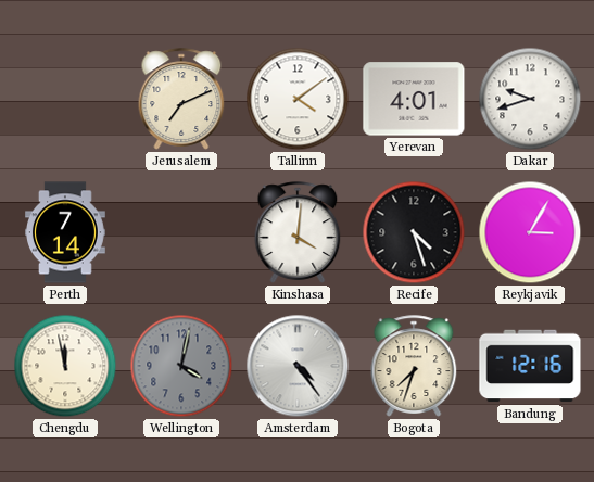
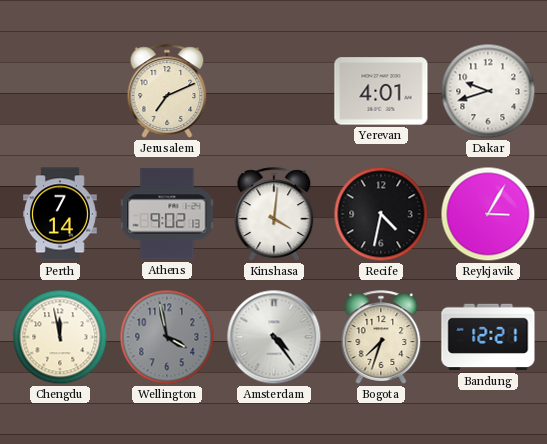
Tallinn: 4:09 -> none
Athens: none -> 9:02
Recife: 4:27 -> 4:32
Wellington: 4:02 -> 3:58
Bandung: 12:16 -> 12:21
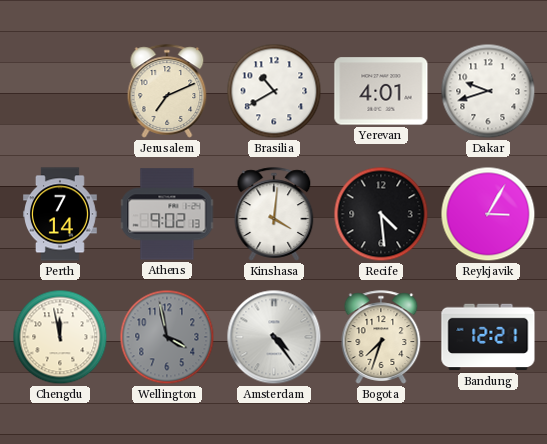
Brasilia: none -> 10:40
Recife: 4:32 -> 4:29
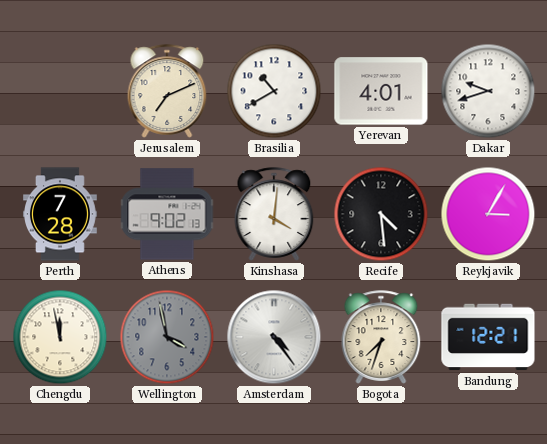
Perth: 7:14 -> 7:28
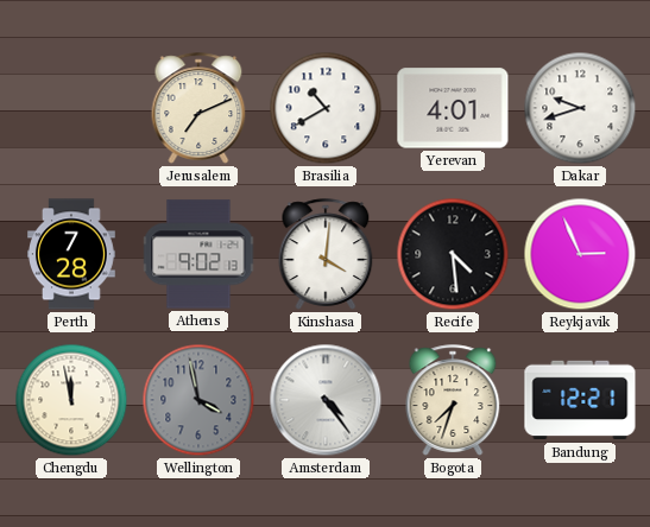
Reykjavik: 3:05 -> 2:56
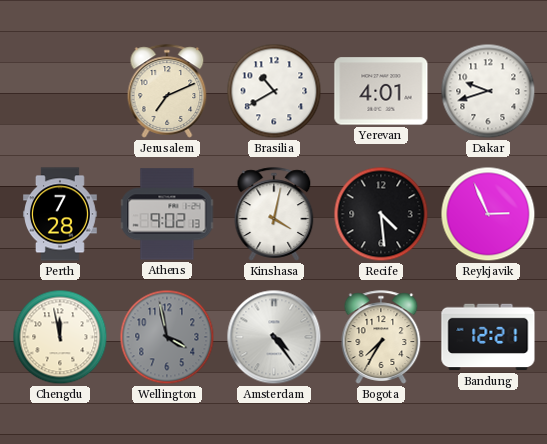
Kinshasa: 4:01 -> 4:02
Bogota: 7:33 -> 7:35
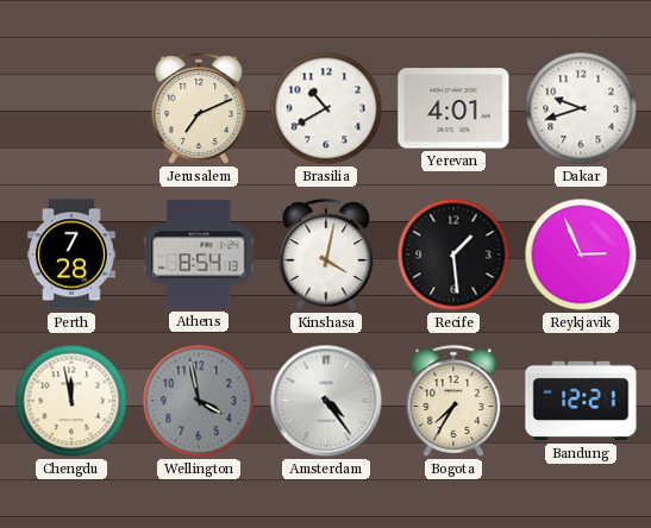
Athens: 9:02 -> 8:54
Recife: 4:29 -> 1:29
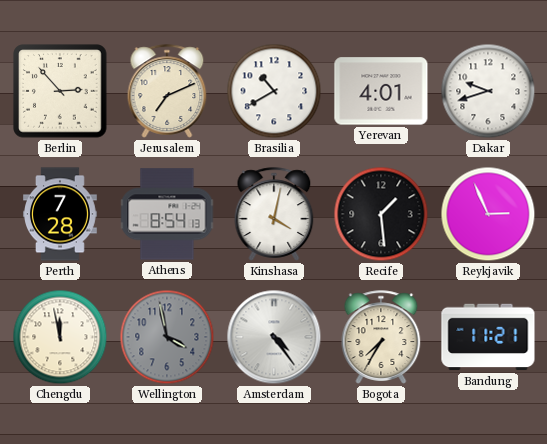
Berlin: none -> 2:53
Bandung: 12:21 -> 11:21
